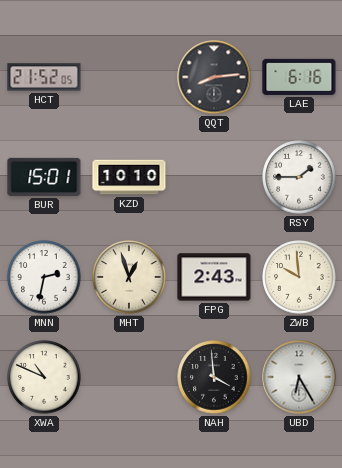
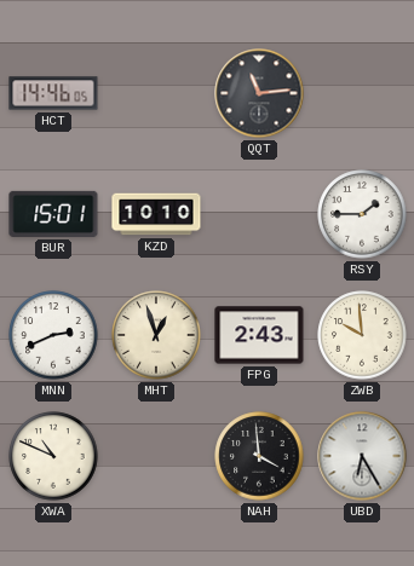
HCT: 21:52 -> 14:46
QQT: 8:14 -> 11:14
LAE: 6:16 -> none
MNN: 2:32 -> 2:41
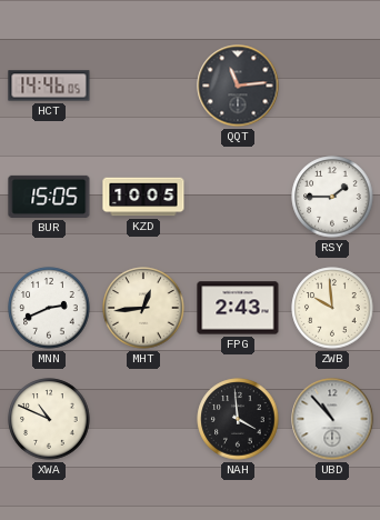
BUR: 15:01 -> 15:05
KZD: 10:10 -> 10:05
MHT: 12:57 -> 12:44
UBD: 6:25 -> 10:53
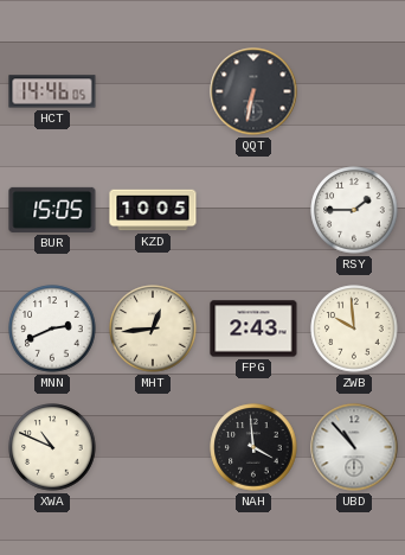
QQT: 11:14 -> 6:32
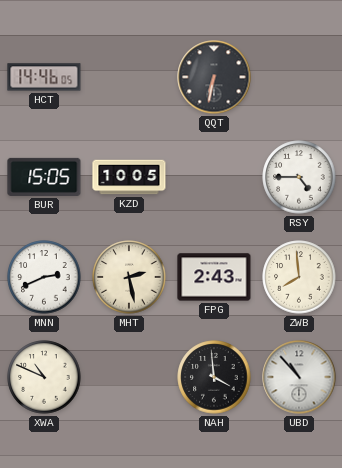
RSY: 1:45 -> 4:45
MHT: 12:44 -> 2:28
ZWB: 9:59 -> 7:59
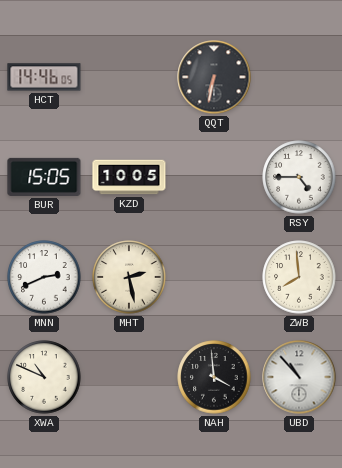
FPG: 2:43 -> none
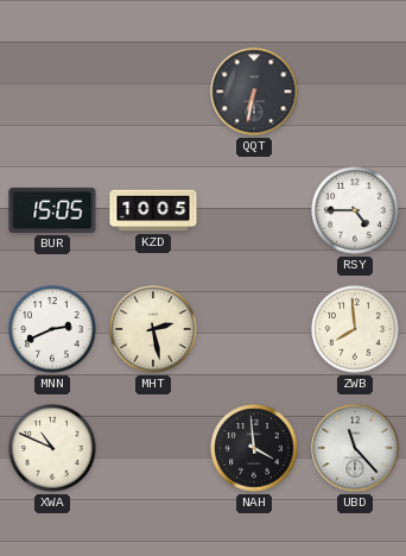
HCT: 14:46 -> none
UBD: 10:53 -> 11:23
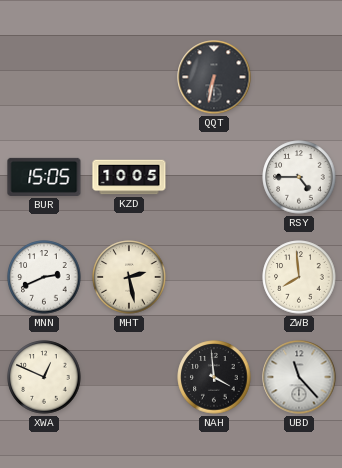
XWA: 10:49 -> 12:49
